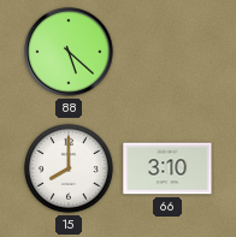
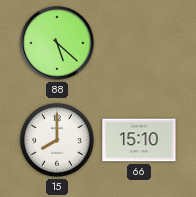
66: 3:10 -> 15:10
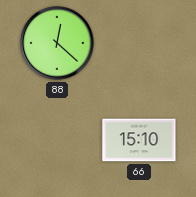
88: 5:22 -> 12:22
15: 8:00 -> none
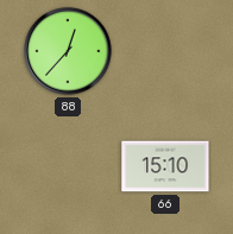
88: 12:22 -> 12:37
